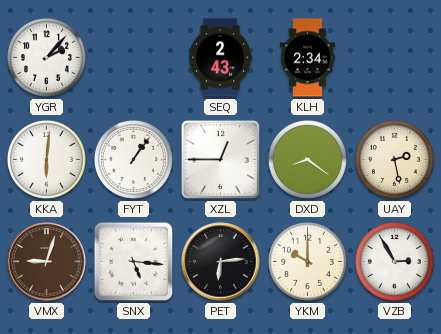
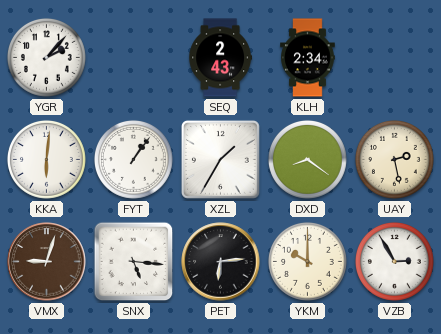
XZL: 12:45 -> 1:35
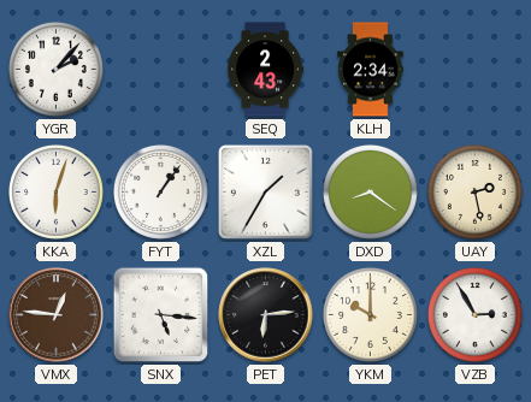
KKA: 6:01 -> 6:03
VMX: 9:03 -> 12:46
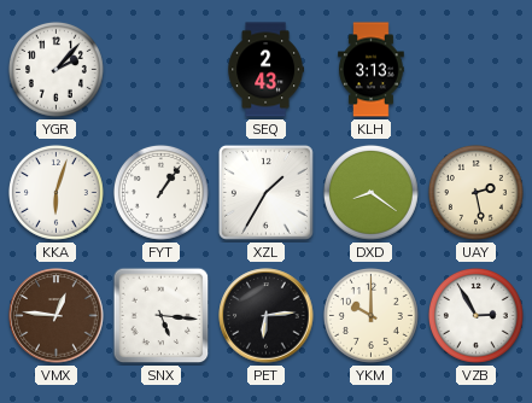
KLH: 2:34 -> 3:13
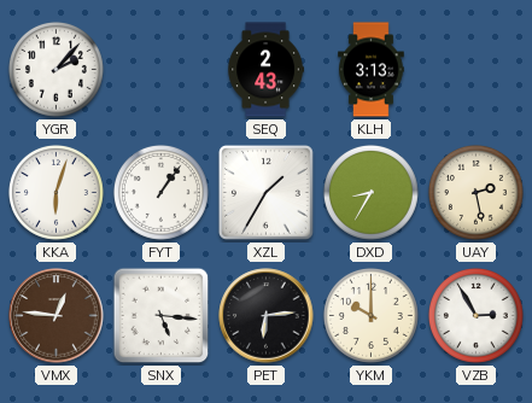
DXD: 8:21 -> 8:35
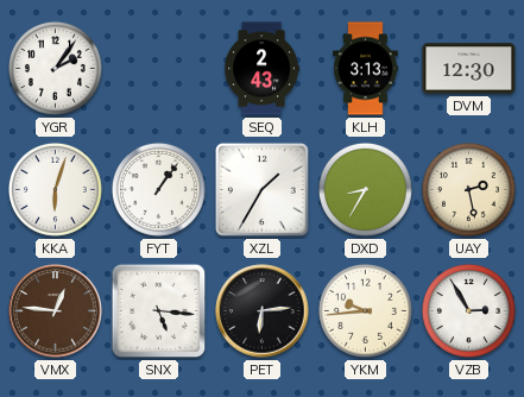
YGR: 2:07 -> 2:06
DVM: none -> 12:30
YKM: 10:00 -> 9:44
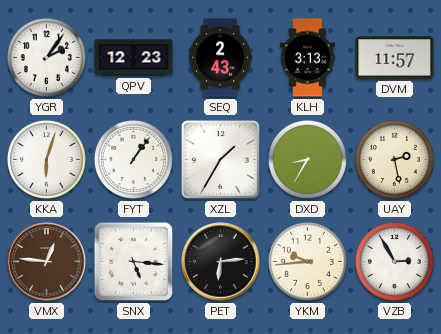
QPV: none -> 12:23
DVM: 12:30 -> 11:57
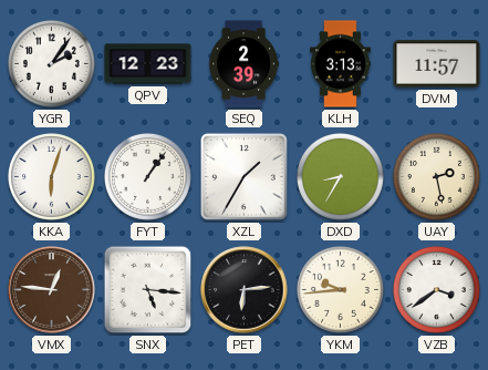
SEQ: 2:43 -> 2:39
VZB: 2:55 -> 3:39
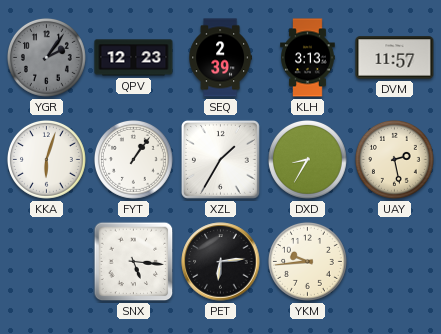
YGR dial: white -> grey
VMX: 12:46 -> none
VZB: 3:39 -> none
